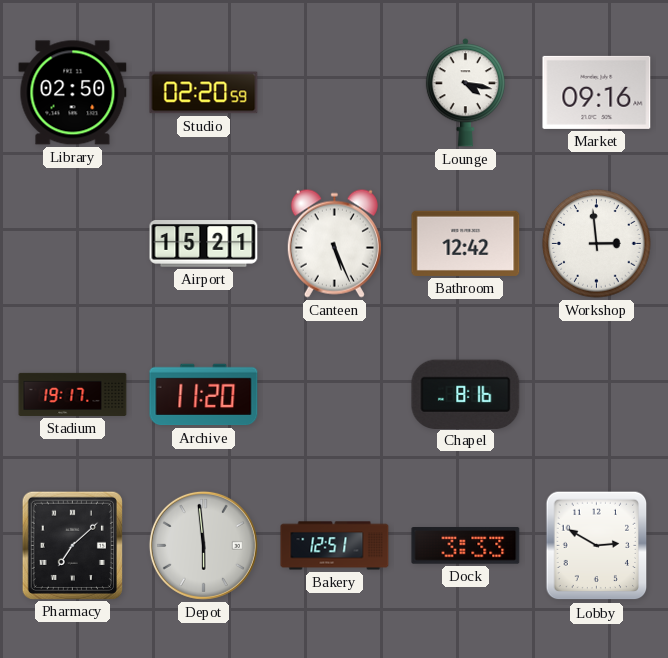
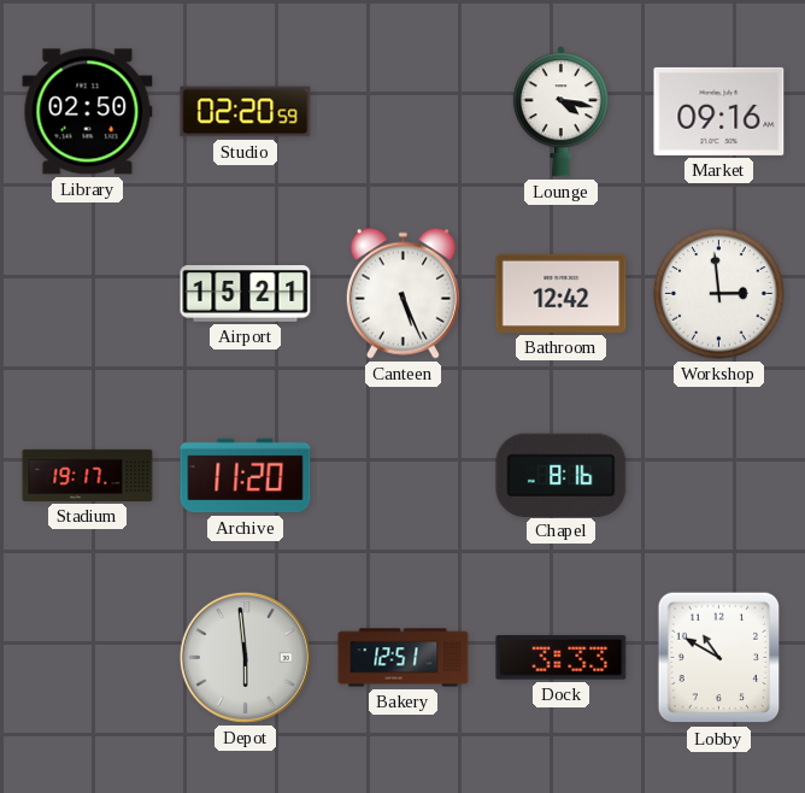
Pharmacy: 7:08 -> none
Lobby: 2:50 -> 10:50
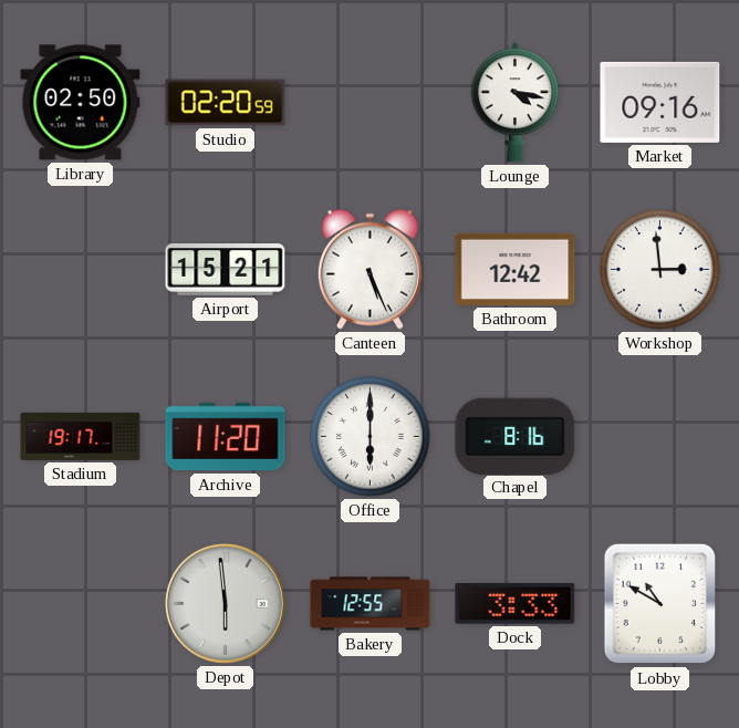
Office: none -> 6:00
Bakery: 12:51 -> 12:55
